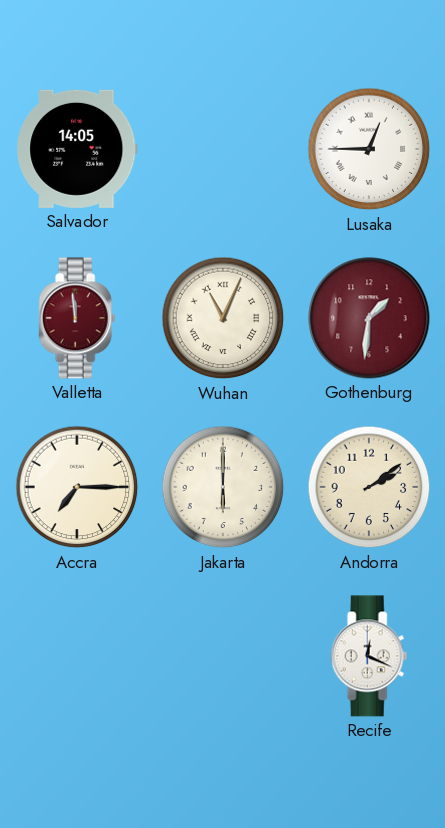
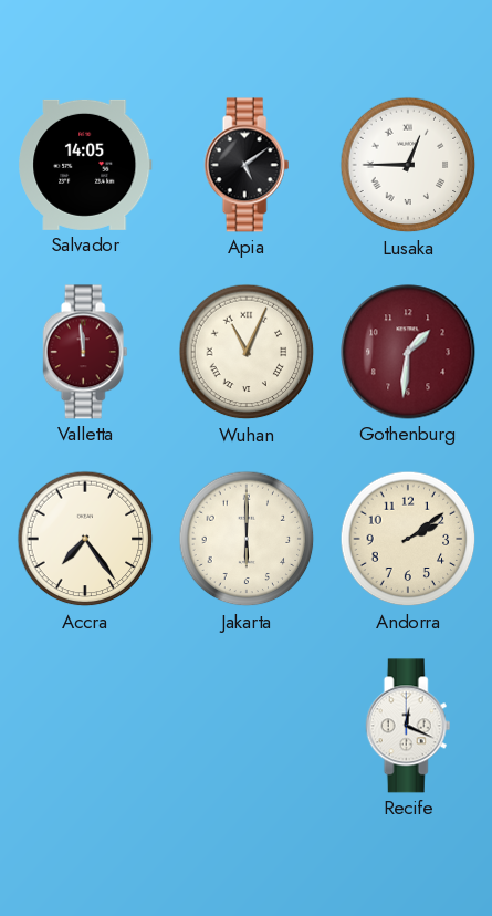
Apia: none -> 5:09
Accra: 7:15 -> 7:24
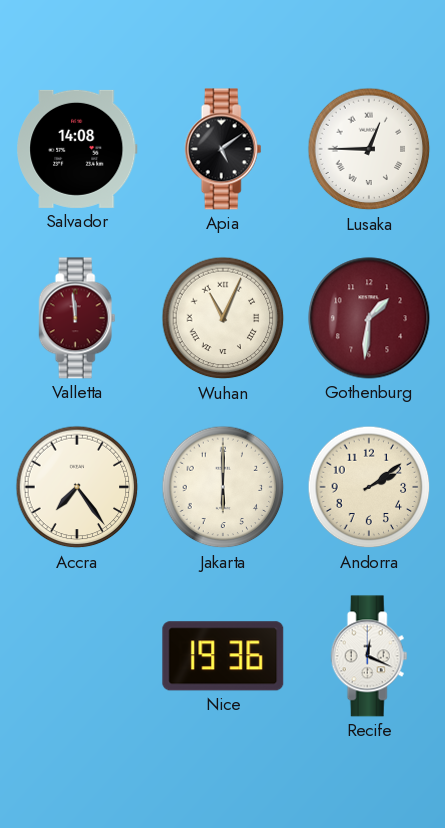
Salvador: 14:05 -> 14:08
Nice: none -> 19:36
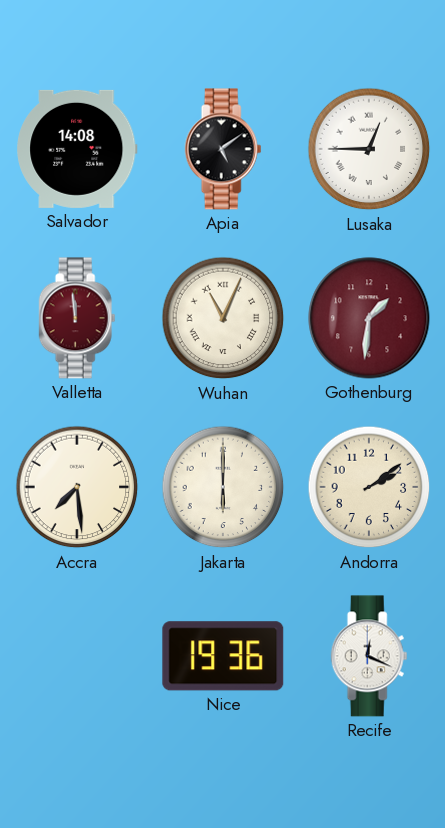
Accra: 7:24 -> 7:29
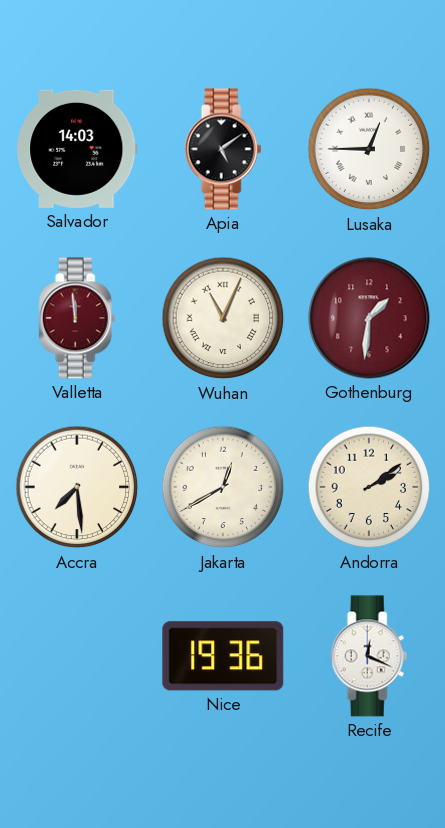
Salvador: 14:08 -> 14:03
Jakarta: 6:00 -> 12:40
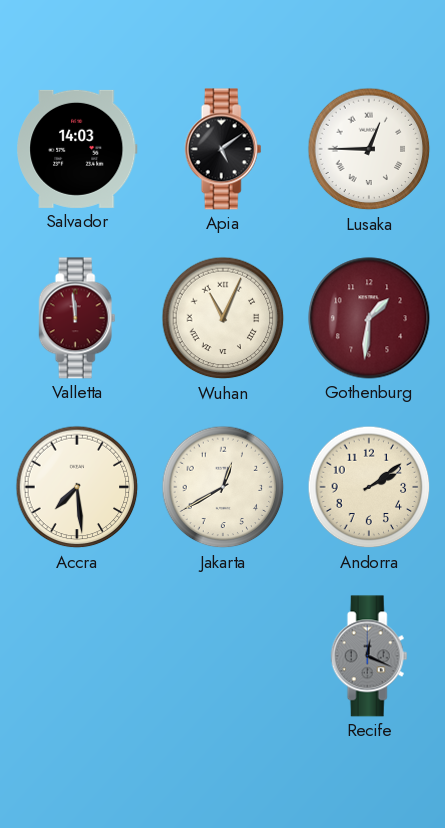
Nice: 19:36 -> none
Recife dial: white -> grey
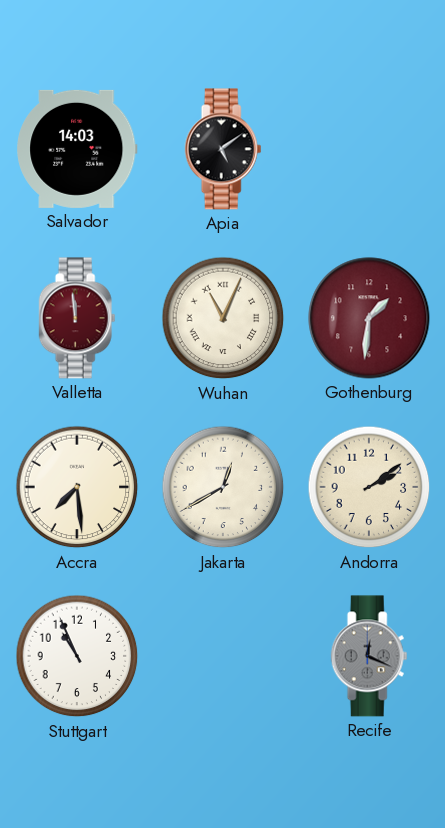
Lusaka: 12:45 -> none
Stuttgart: none -> 10:56
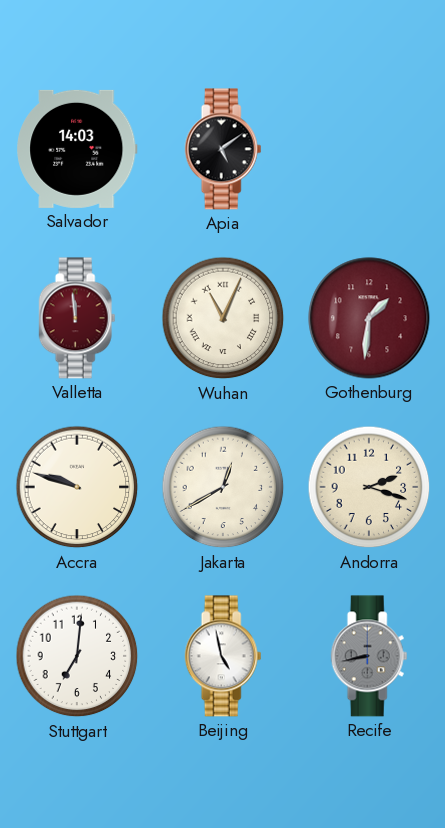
Accra: 7:29 -> 9:48
Andorra: 2:09 -> 2:18
Stuttgart: 10:56 -> 7:01
Beijing: none -> 4:58
Recife: 12:19 -> 8:43
